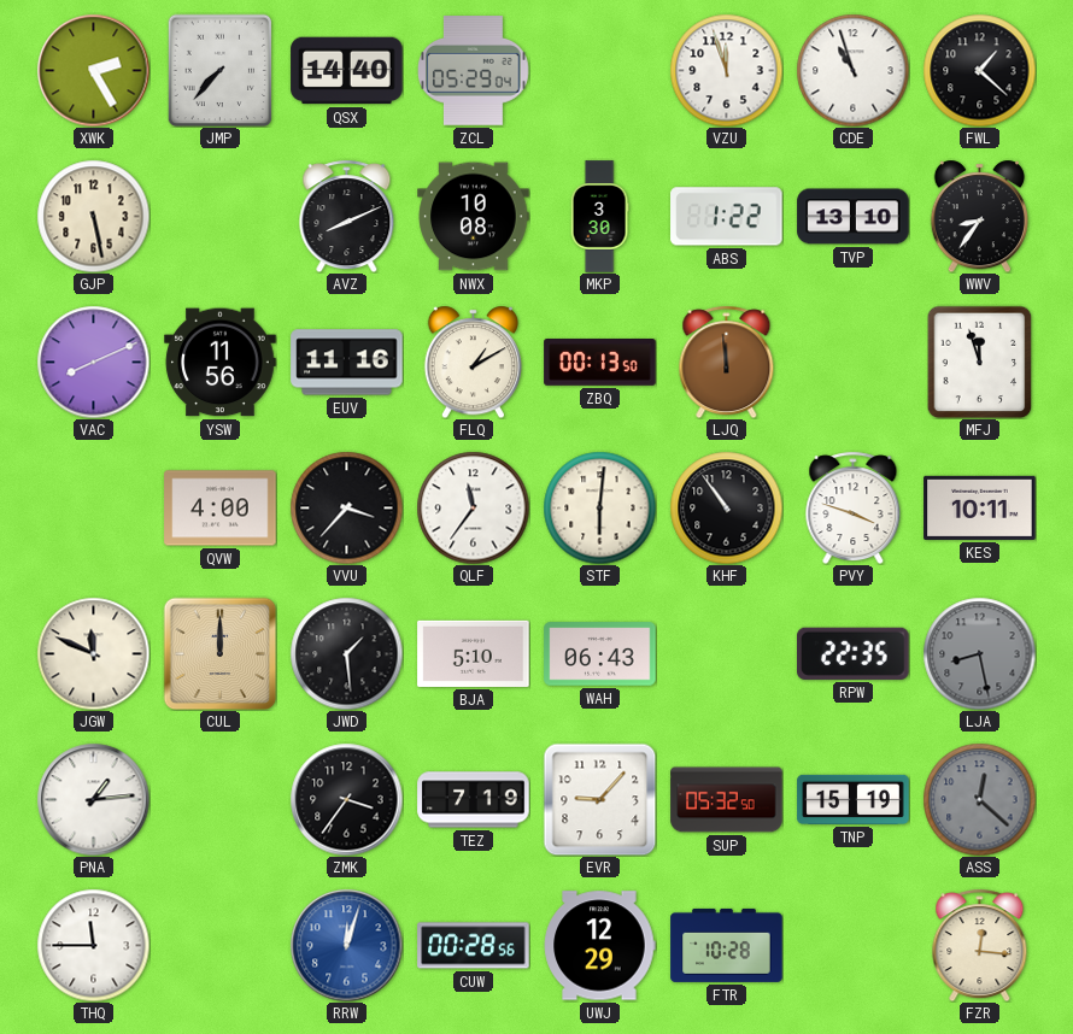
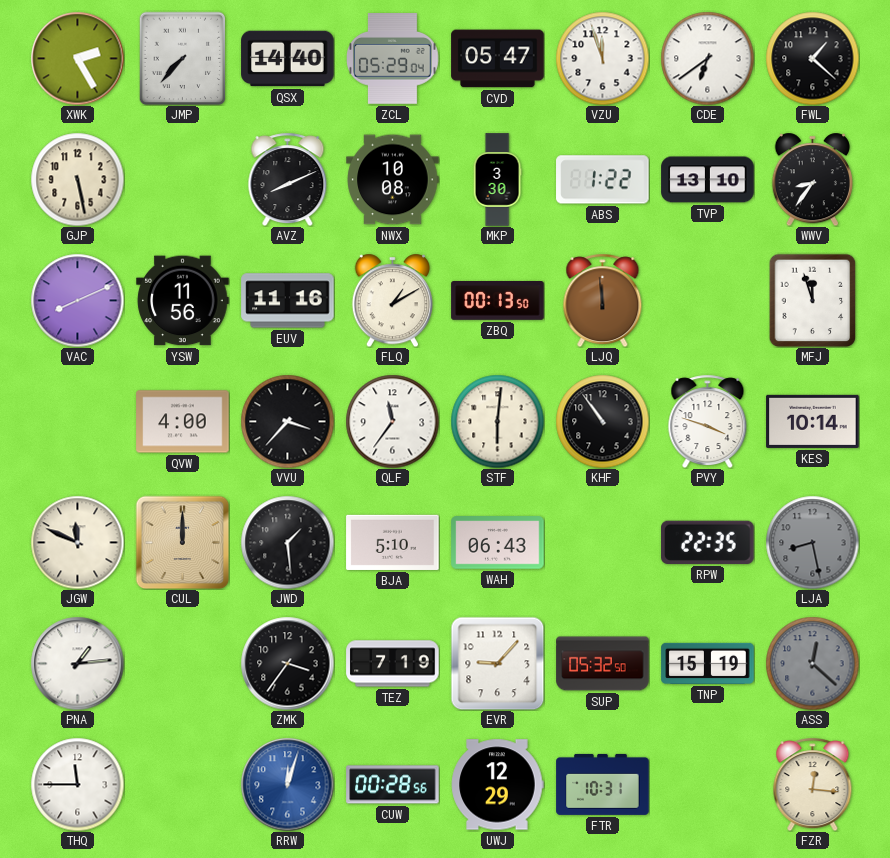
CVD: none -> 05:47
CDE: 10:57 -> 6:39
KES: 10:11 -> 10:14
FTR: 10:28 -> 10:31
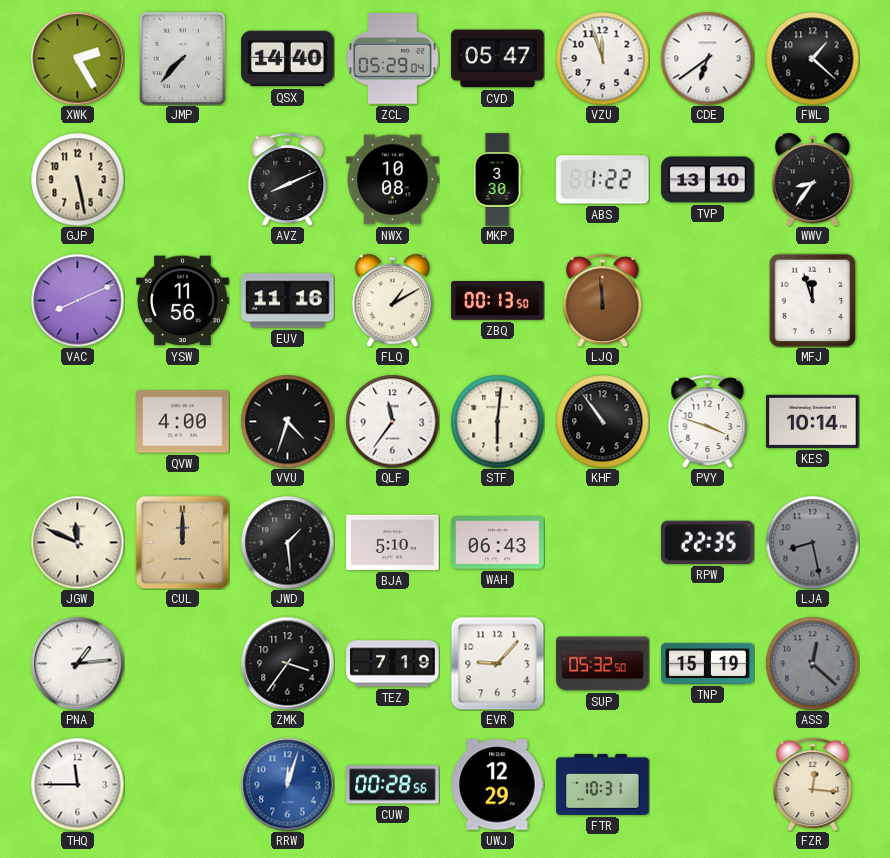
VVU: 3:37 -> 4:33
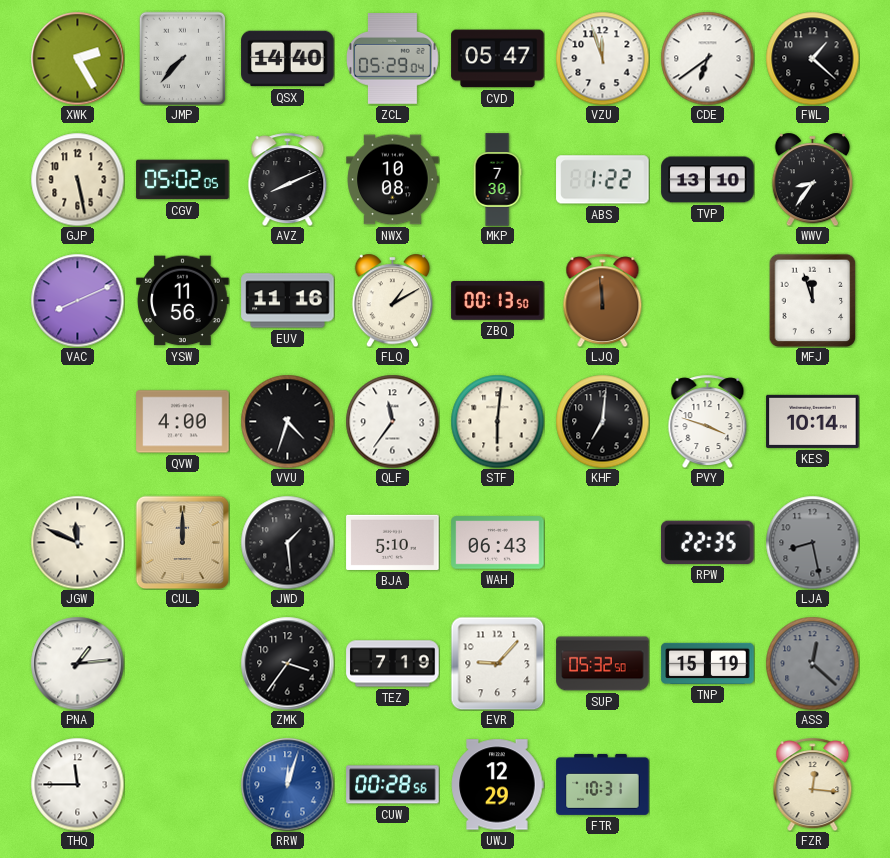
CGV: none -> 05:02
MKP: 3:30 -> 7:30
KHF: 10:54 -> 7:01
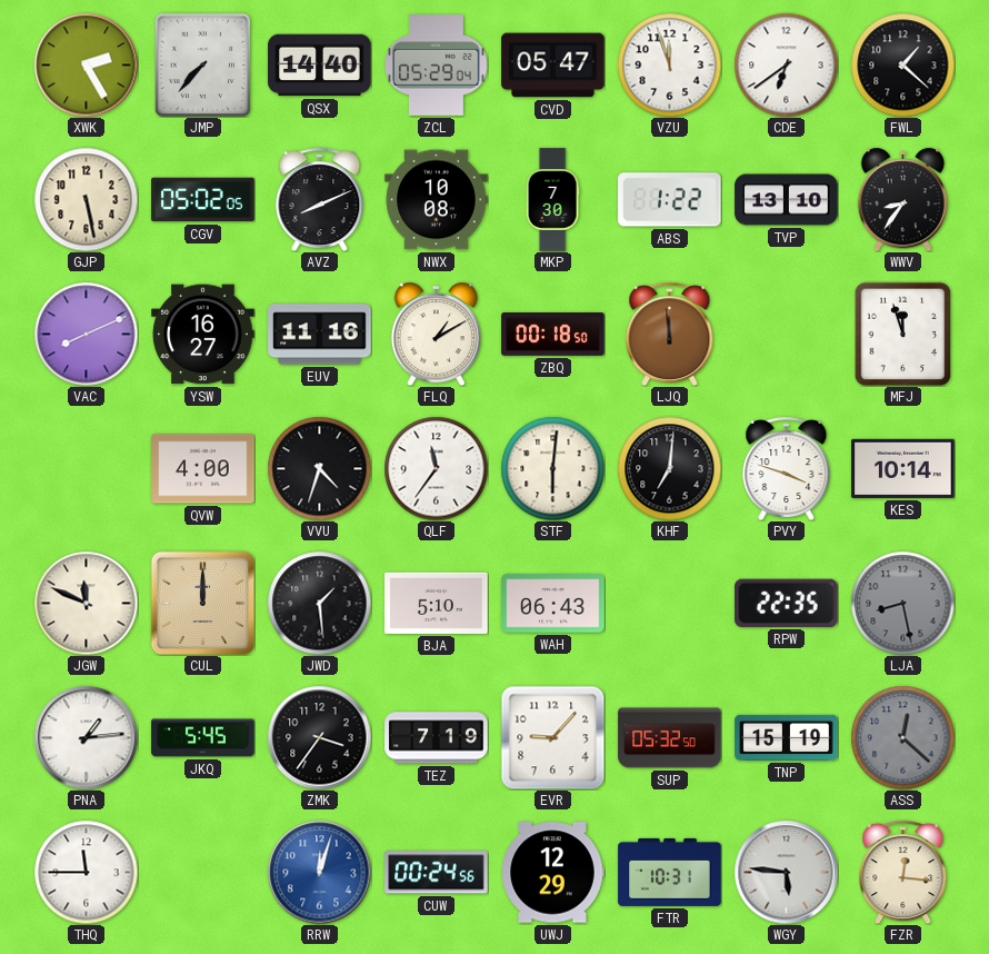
YSW: 11:56 -> 16:27
ZBQ: 00:13 -> 00:18
JKQ: none -> 5:45
CUW: 00:28 -> 00:24
WGY: none -> 5:46
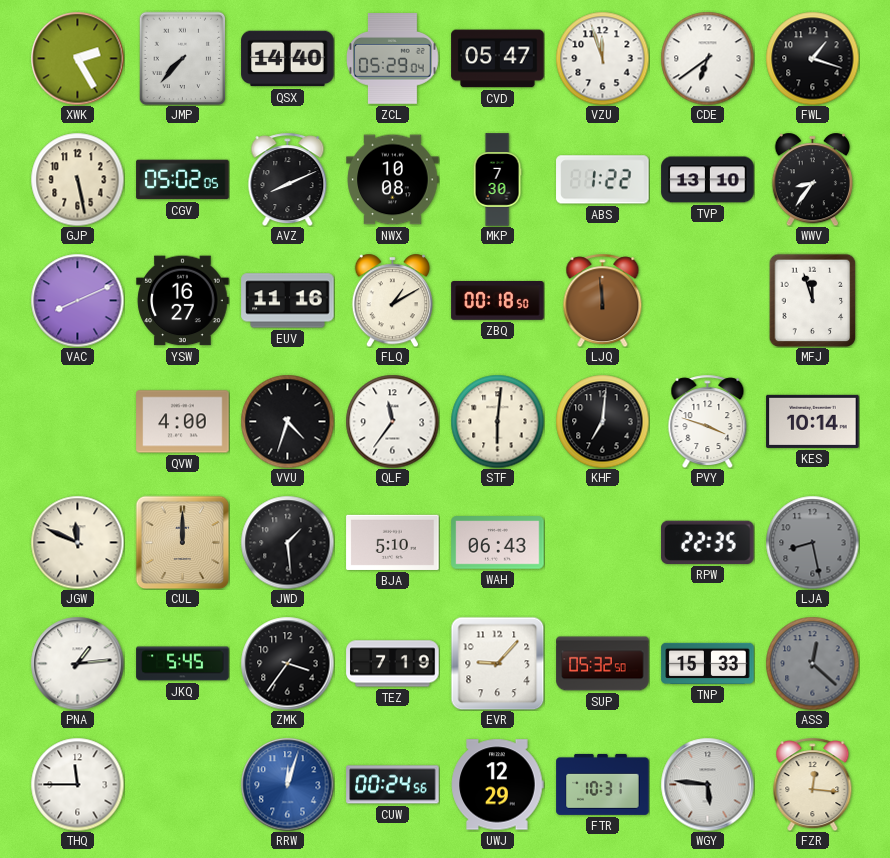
FWL: 1:22 -> 1:18
TNP: 15:19 -> 15:33
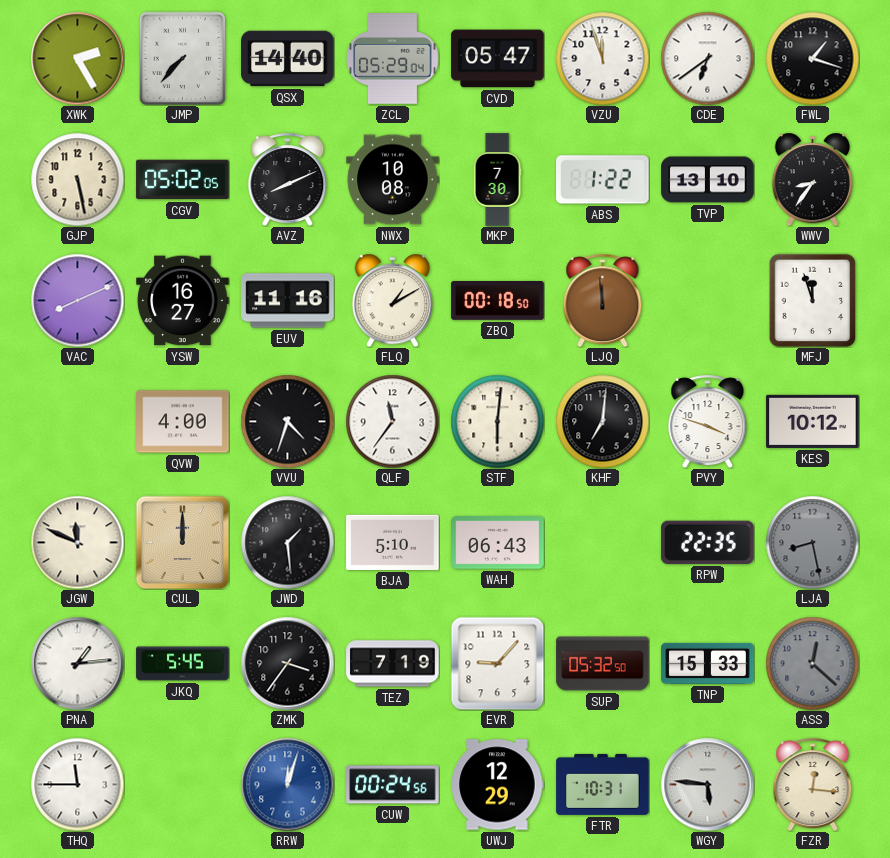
KES: 10:14 -> 10:12
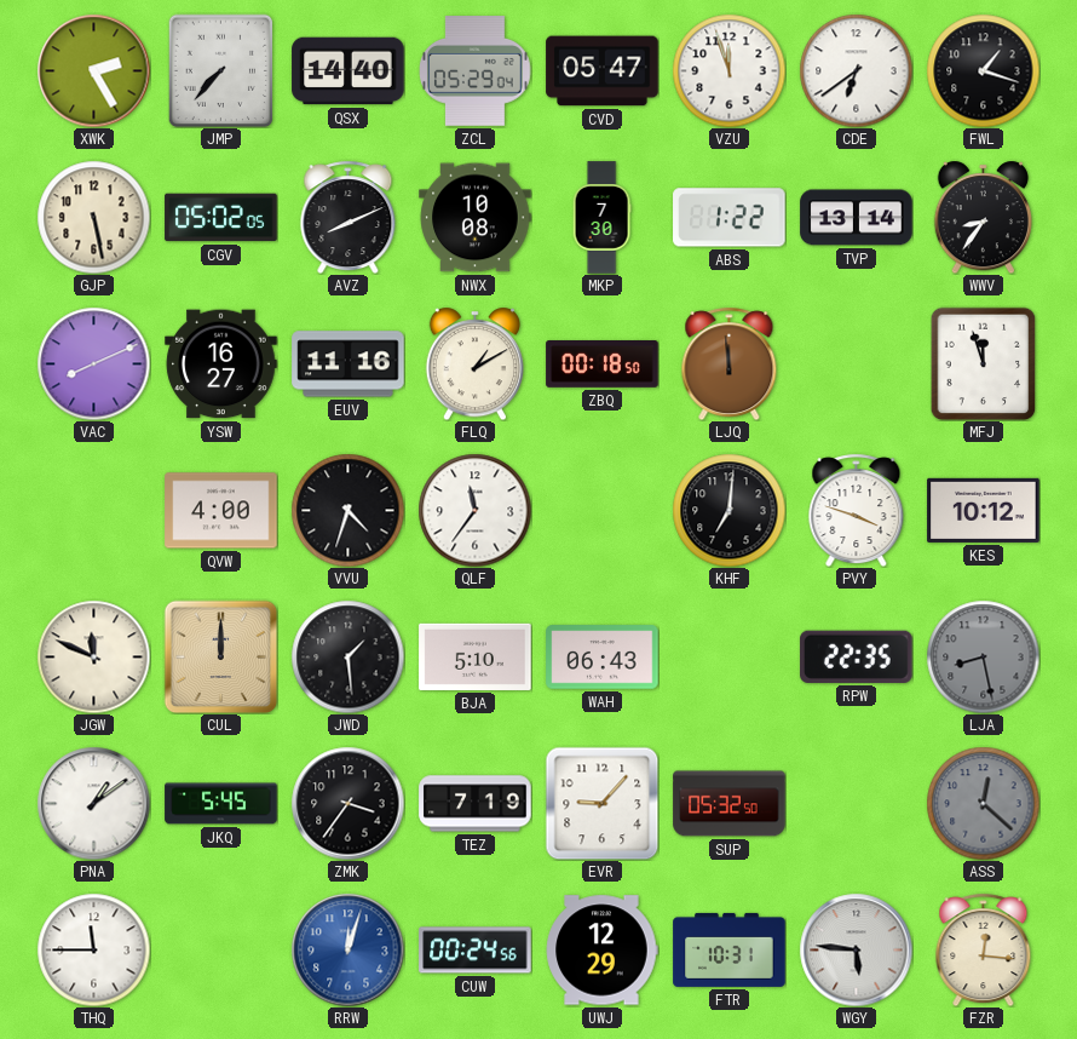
TVP: 13:10 -> 13:14
STF: 6:01 -> none
PNA: 1:14 -> 1:09
TNP: 15:33 -> none
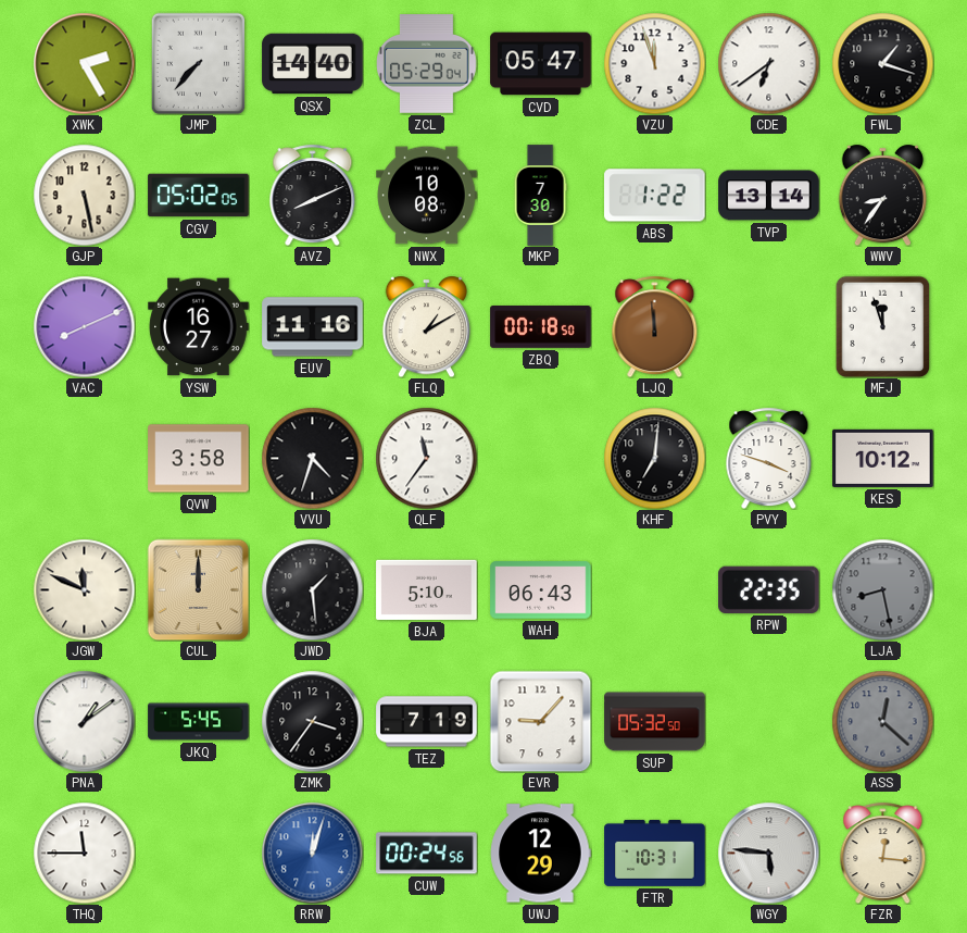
QVW: 4:00 -> 3:58
